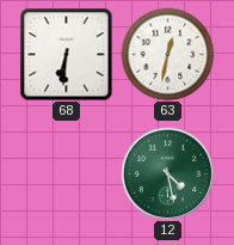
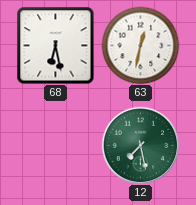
68: 6:31 -> 6:28
12: 4:28 -> 7:28
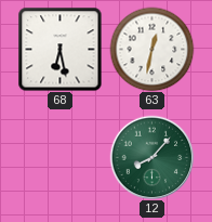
12: 7:28 -> 8:07
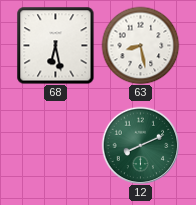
63: 12:32 -> 8:28
12: 8:07 -> 8:11
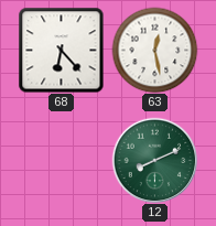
68: 6:28 -> 6:23
63: 8:28 -> 12:28
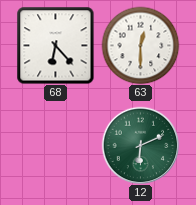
63: 12:28 -> 12:30
12: 8:11 -> 6:11
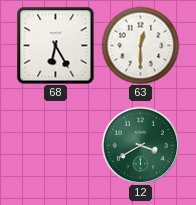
68: 6:23 -> 6:25
12: 6:11 -> 3:40
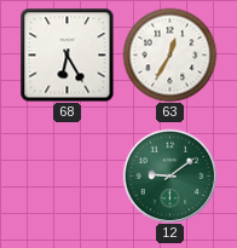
63: 12:30 -> 12:35
12: 3:40 -> 9:09
